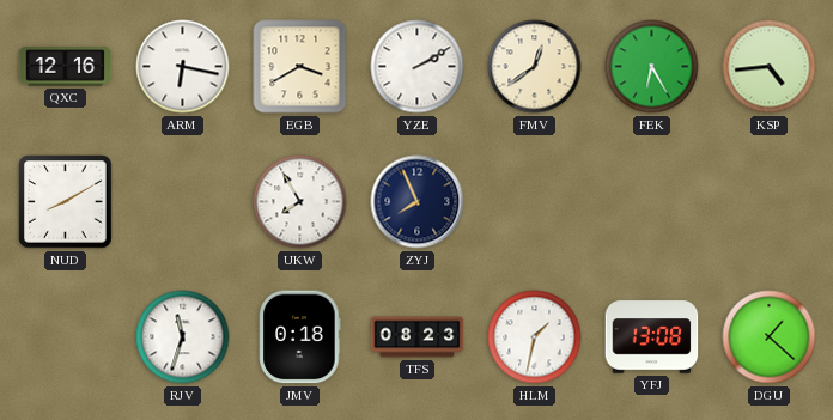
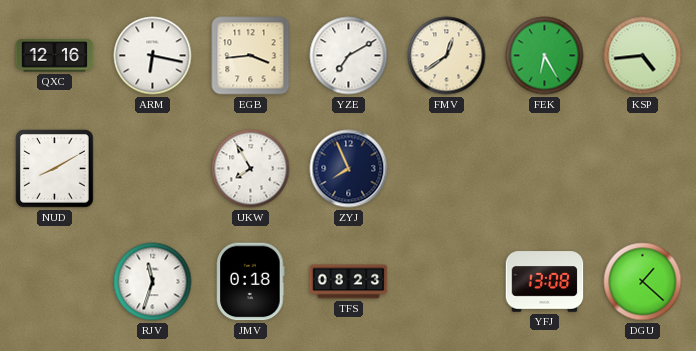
EGB: 3:40 -> 3:44
YZE: 2:10 -> 7:10
HLM: 1:32 -> none
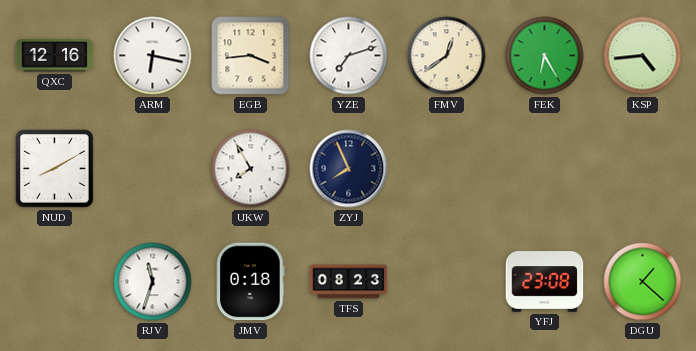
YZE: 7:10 -> 7:12
YFJ: 13:08 -> 23:08
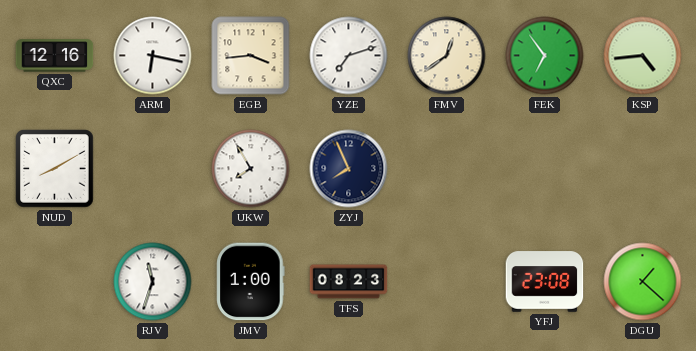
FEK: 6:25 -> 6:54
JMV: 0:18 -> 1:00
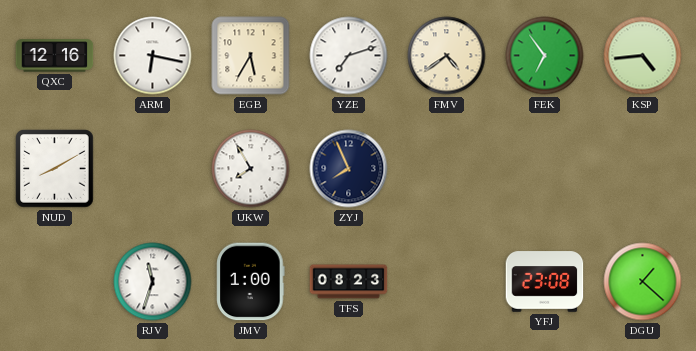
EGB: 3:44 -> 5:35
FMV: 12:39 -> 4:39
